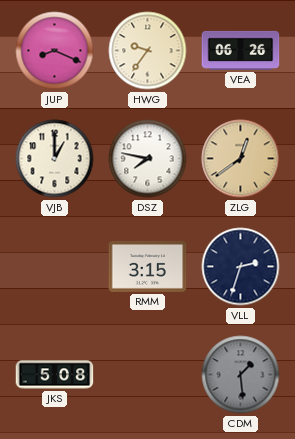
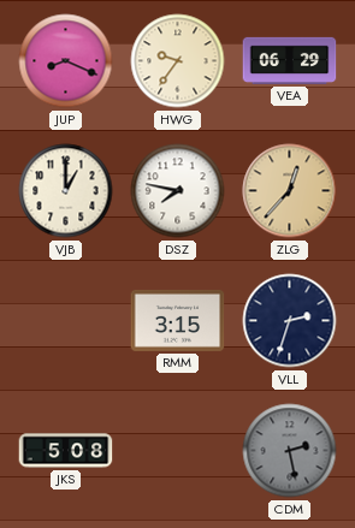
VEA: 06:26 -> 06:29
ZLG: 12:39 -> 12:37
CDM: 1:29 -> 2:28
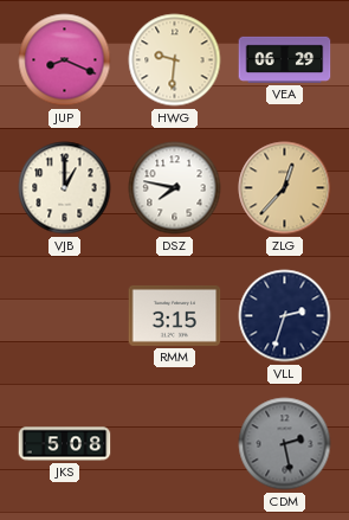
HWG: 9:36 -> 9:31
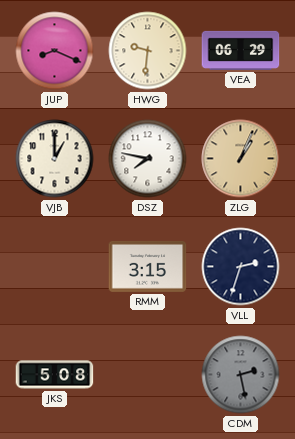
ZLG: 12:37 -> 1:04
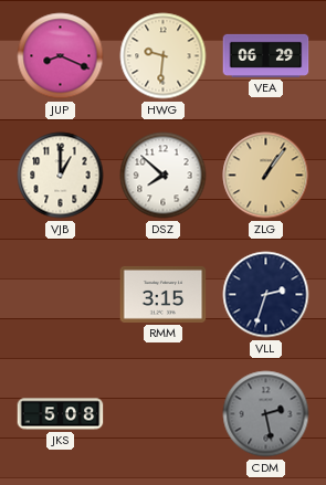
DSZ: 7:47 -> 7:52
ZLG: 1:04 -> 1:06
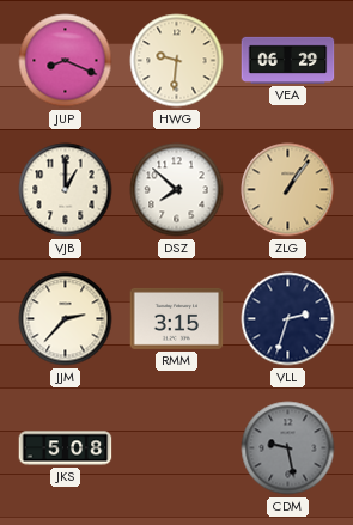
JJM: none -> 2:37
CDM: 2:28 -> 9:28
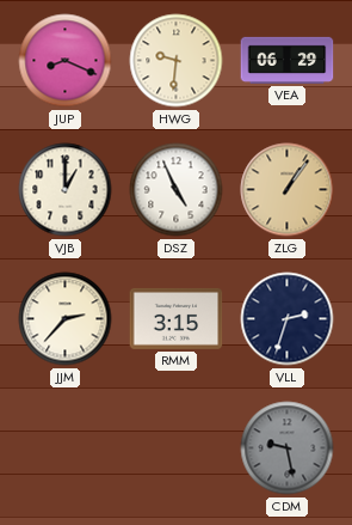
DSZ: 7:52 -> 4:56
JKS: 5:08 -> none
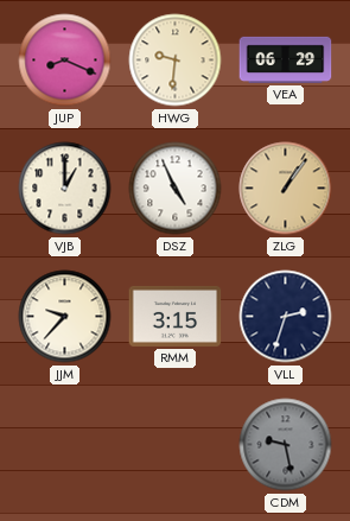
JJM: 2:37 -> 9:37
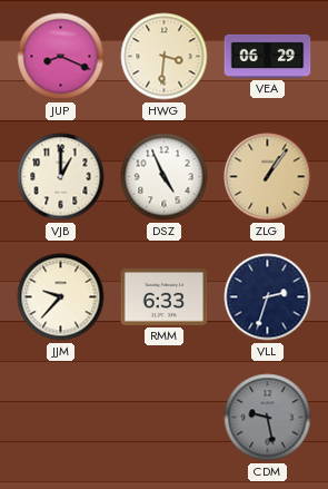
HWG: 9:31 -> 3:31
RMM: 3:15 -> 6:33
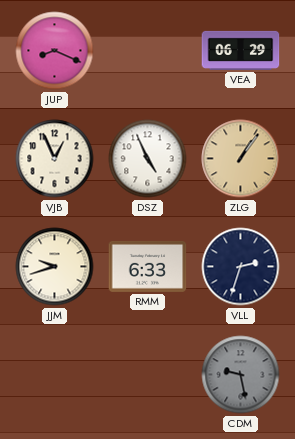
HWG: 3:31 -> none
VJB: 1:00 -> 12:56
JJM: 9:37 -> 9:42
